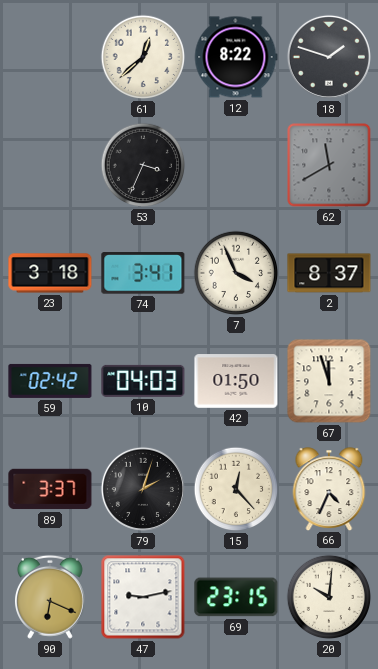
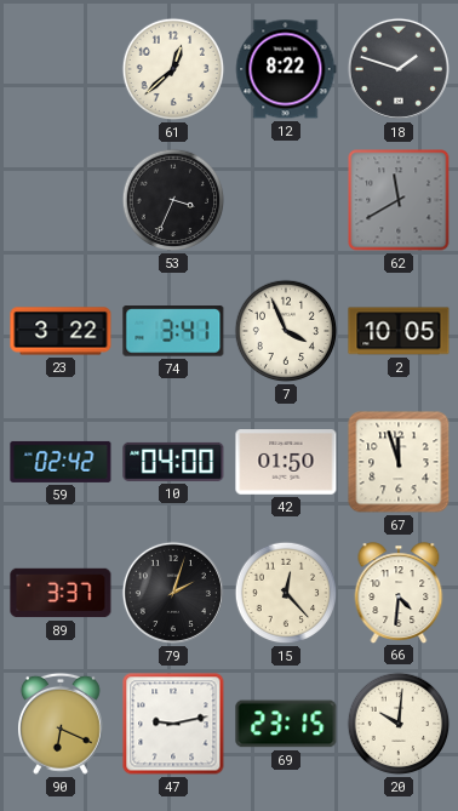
23: 3:18 -> 3:22
2: 8:37 -> 10:05
10: 04:03 -> 04:00
66: 4:34 -> 4:31
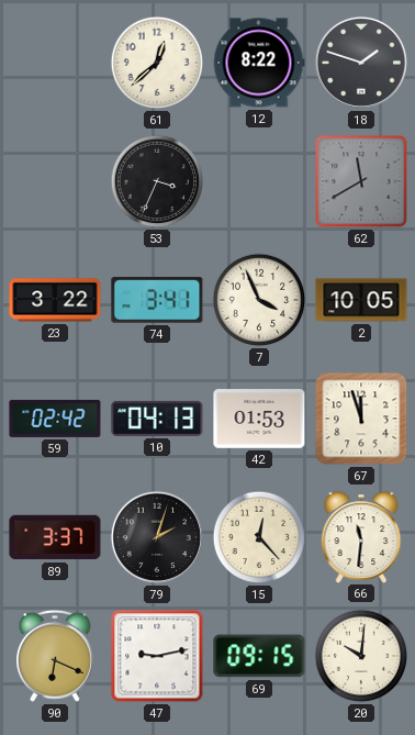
10: 04:00 -> 04:13
42: 01:50 -> 01:53
66: 4:31 -> 11:31
69: 23:15 -> 09:15
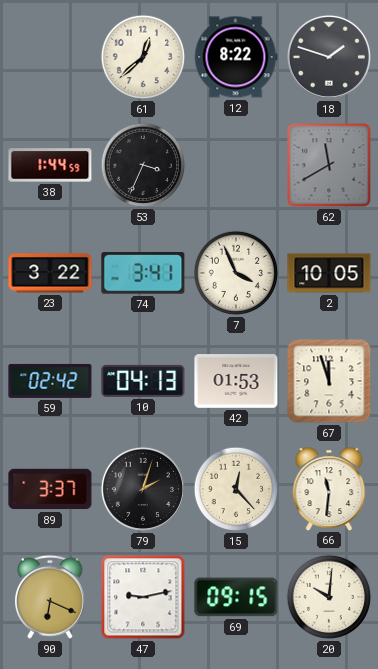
38: none -> 1:44
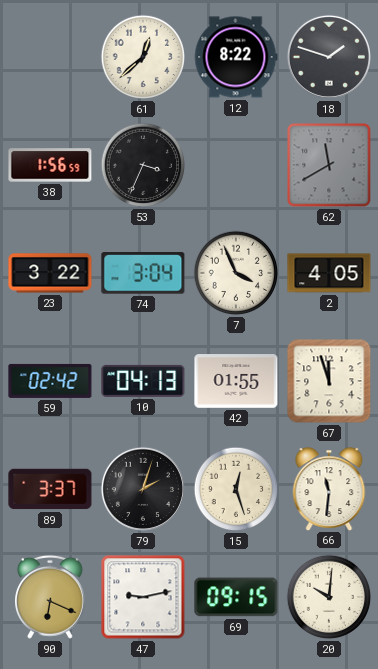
38: 1:44 -> 1:56
74: 3:41 -> 3:04
2: 10:05 -> 4:05
42: 01:53 -> 01:55
15: 12:23 -> 12:27
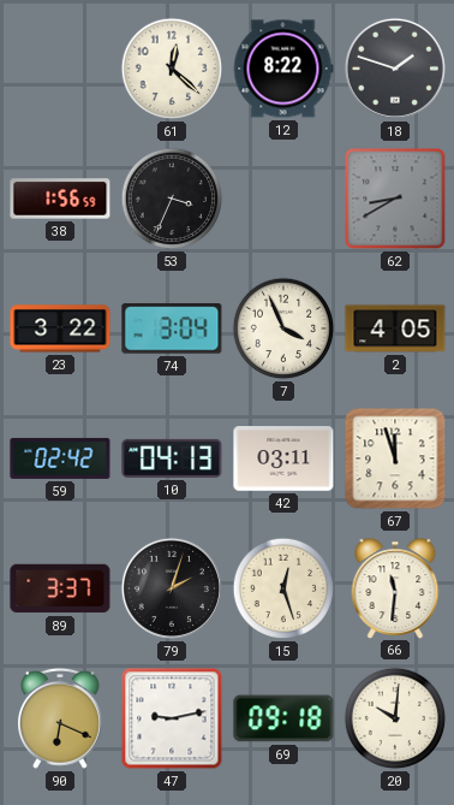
61: 12:38 -> 12:22
62: 11:40 -> 8:40
42: 01:55 -> 03:11
69: 09:15 -> 09:18
